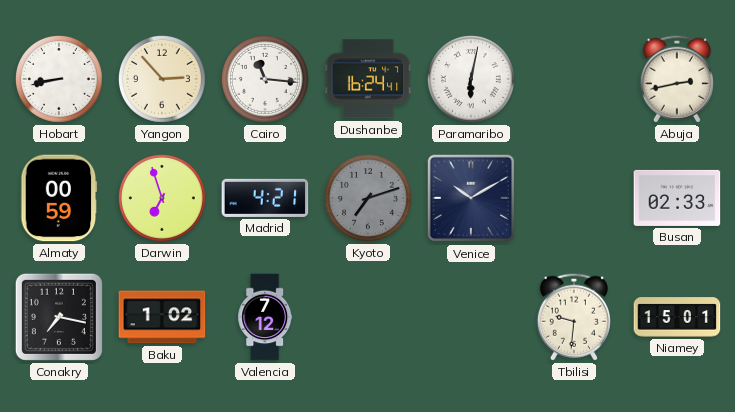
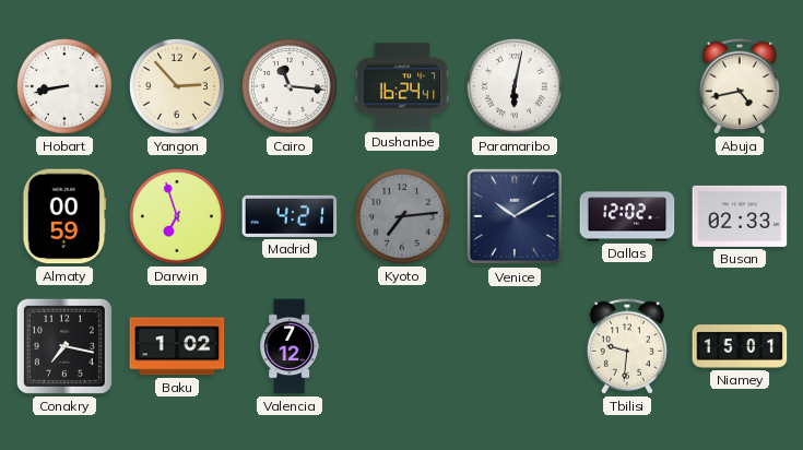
Abuja: 2:43 -> 4:43
Kyoto: 7:12 -> 7:14
Dallas: none -> 12:02
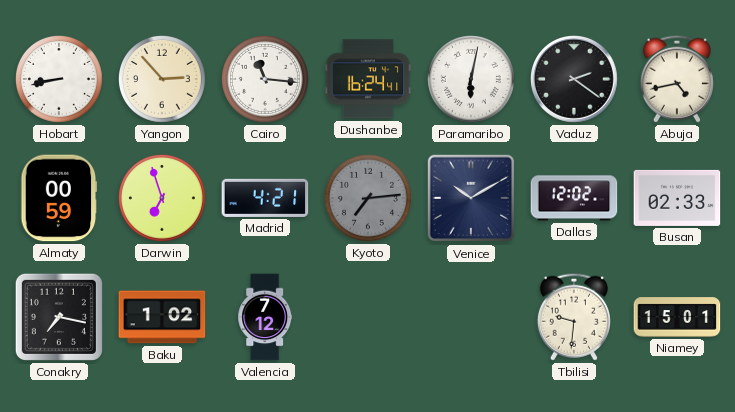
Vaduz: none -> 2:21
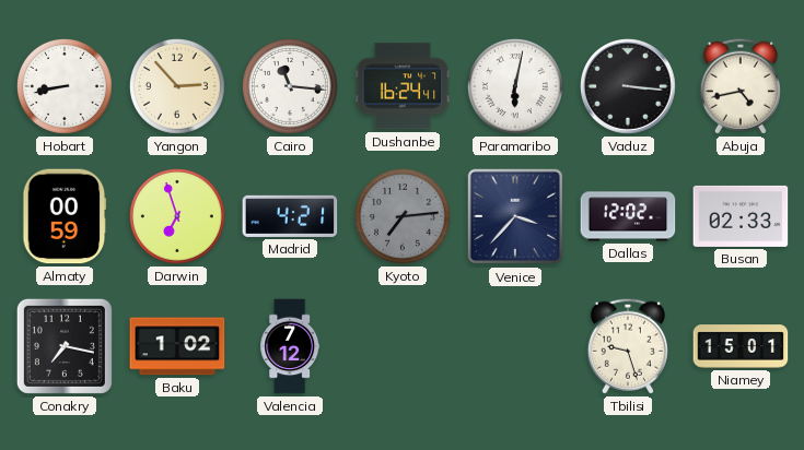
Vaduz: 2:21 -> 3:16
Venice: 10:10 -> 3:37
Tbilisi: 9:31 -> 9:27
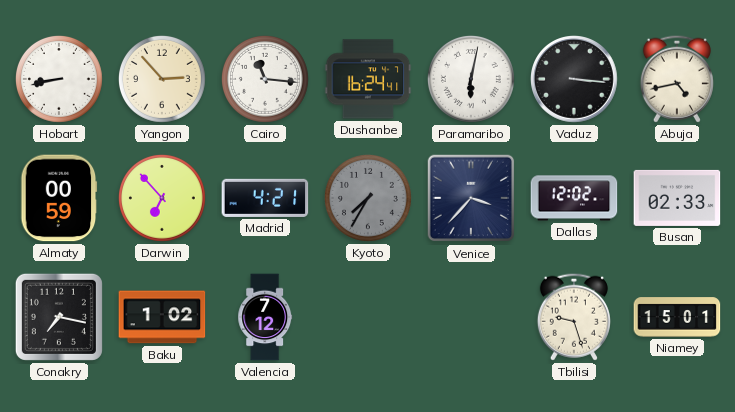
Darwin: 6:57 -> 6:53
Kyoto: 7:14 -> 7:35
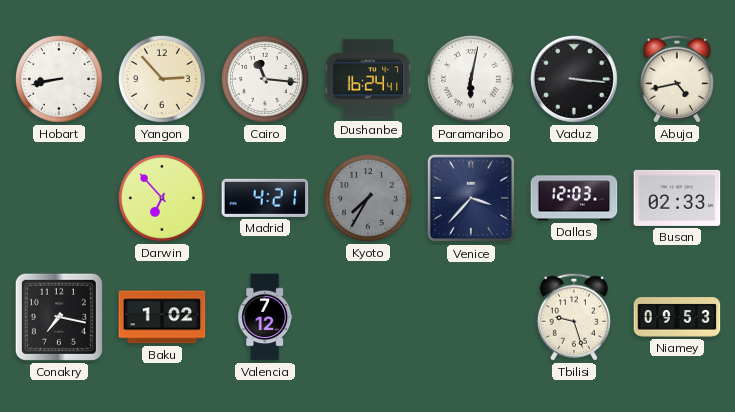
Almaty: 00:59 -> none
Dallas: 12:02 -> 12:03
Niamey: 15:01 -> 09:53
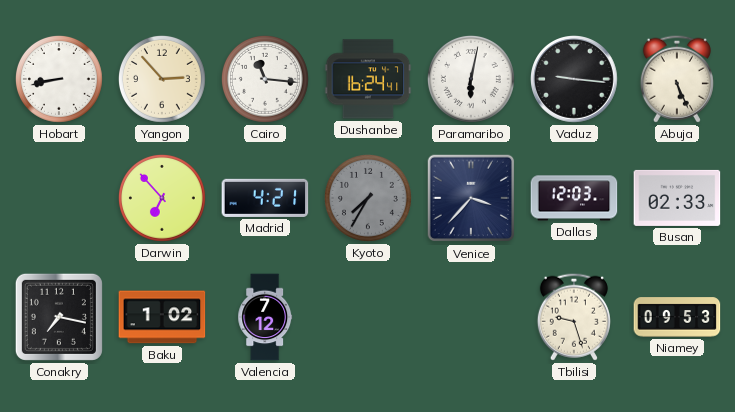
Vaduz: 3:16 -> 9:16
Abuja: 4:43 -> 5:26
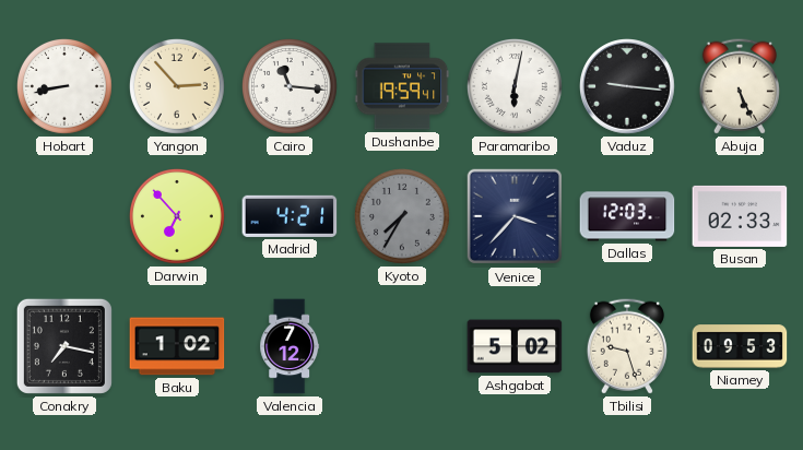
Dushanbe: 16:24 -> 19:59
Ashgabat: none -> 5:02
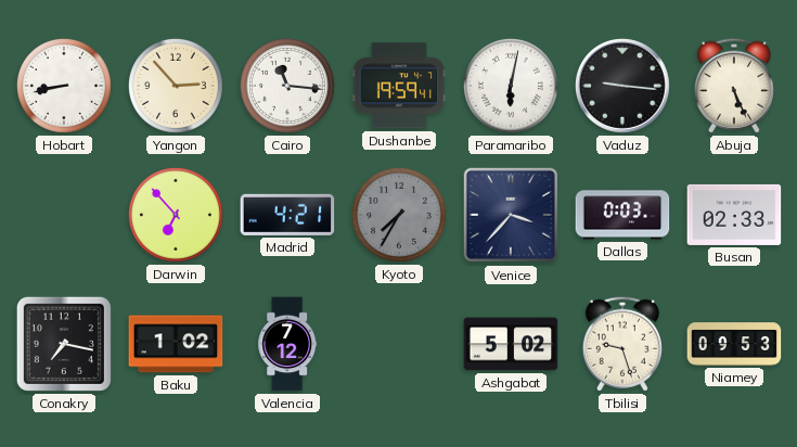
Dallas: 12:03 -> 0:03
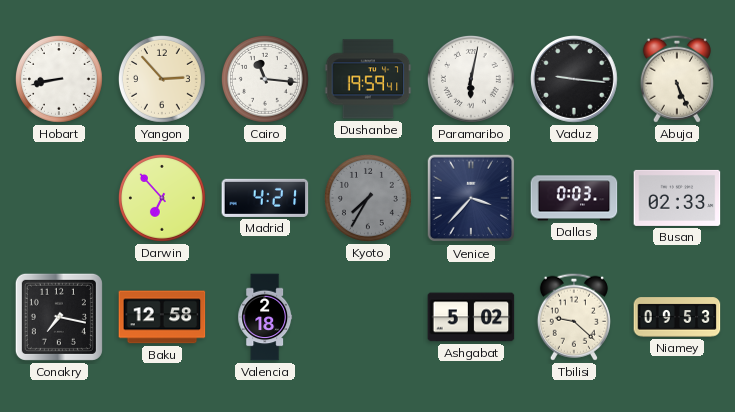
Baku: 1:02 -> 12:58
Valencia: 7:12 -> 2:18
Tbilisi: 9:27 -> 9:22
